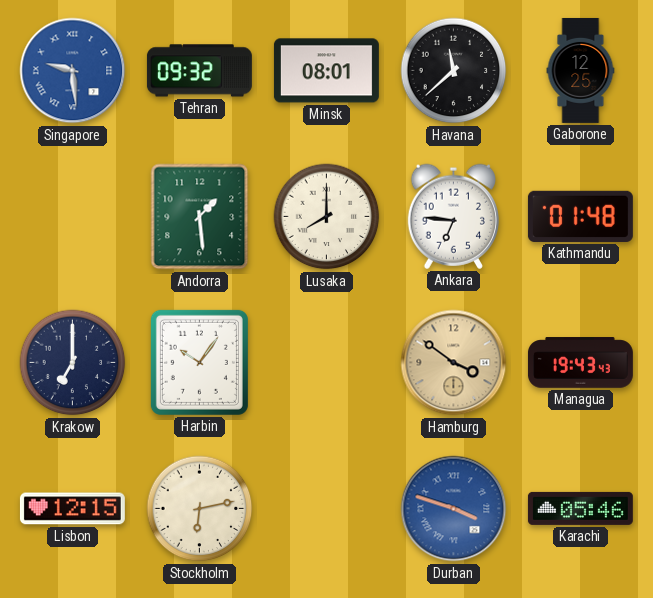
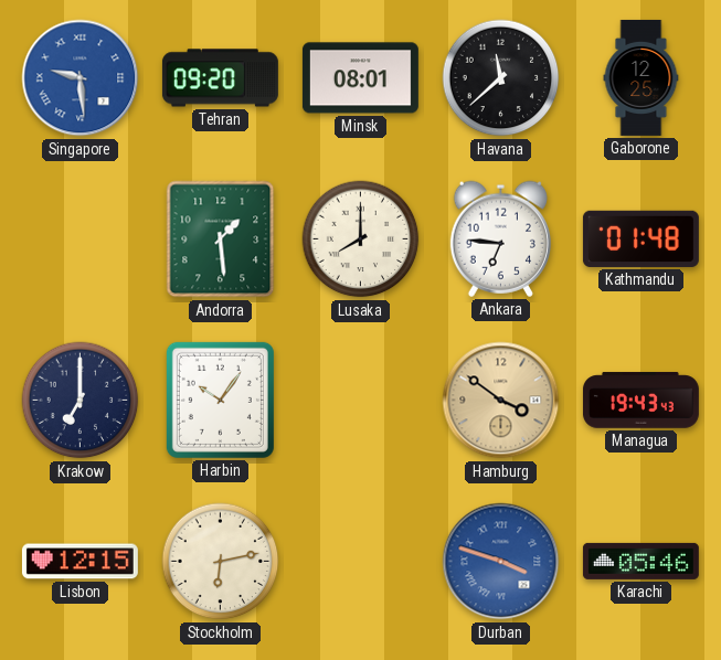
Tehran: 09:32 -> 09:20
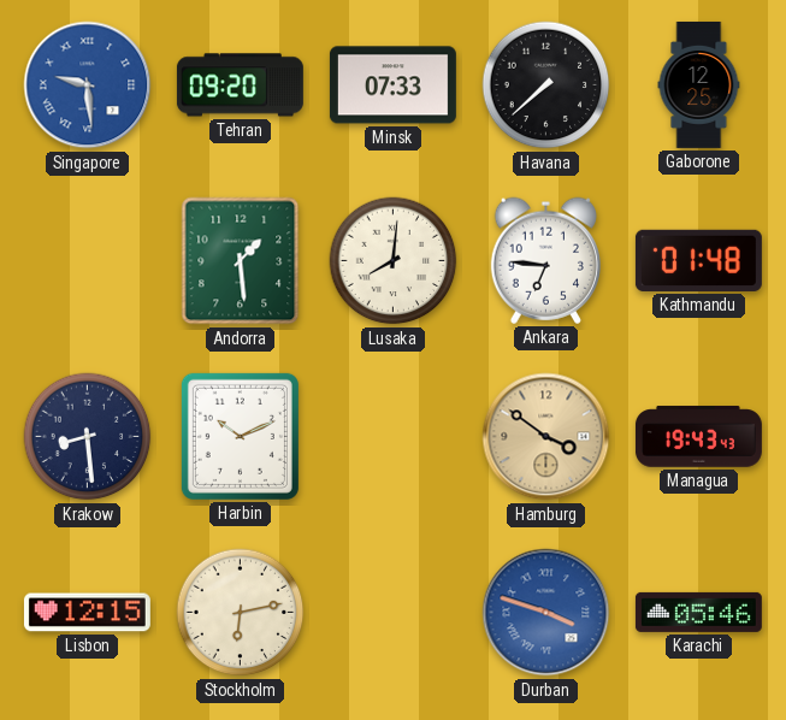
Minsk: 08:01 -> 07:33
Havana: 11:38 -> 7:38
Lusaka: 8:00 -> 8:01
Krakow: 7:00 -> 8:29
Harbin: 10:06 -> 10:11
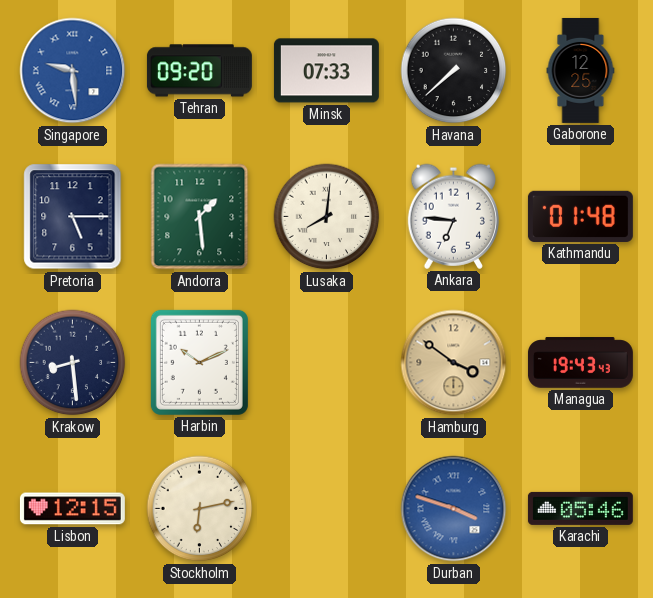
Pretoria: none -> 5:15
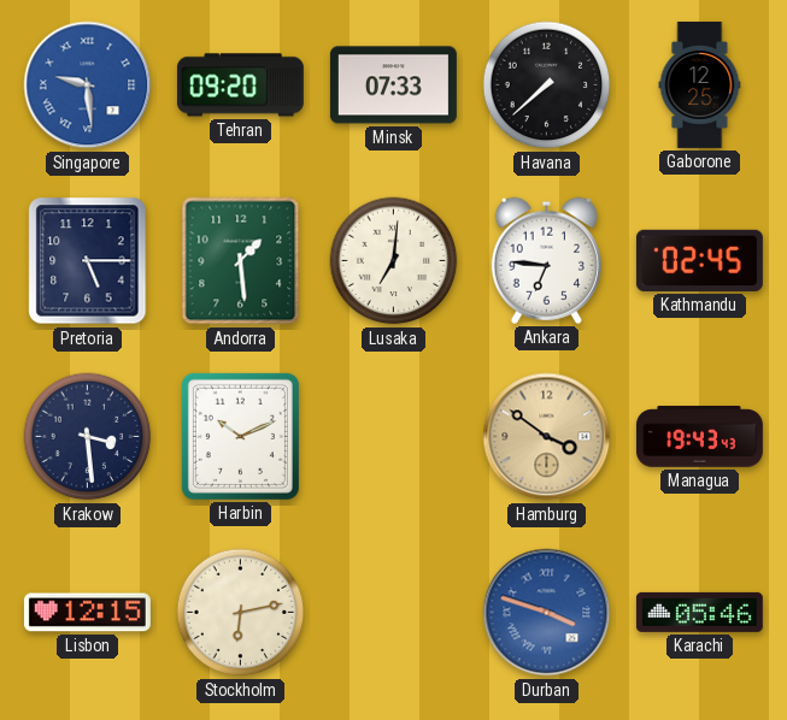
Lusaka: 8:01 -> 7:01
Kathmandu: 01:48 -> 02:45
Krakow: 8:29 -> 3:29
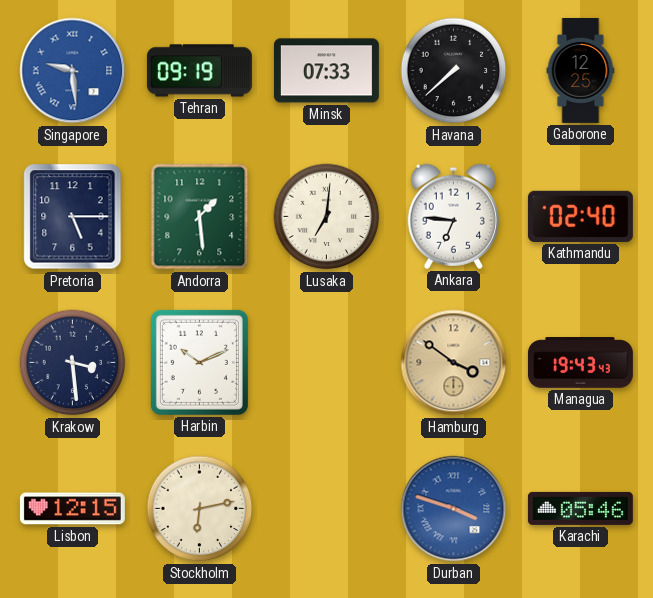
Tehran: 09:20 -> 09:19
Kathmandu: 02:45 -> 02:40
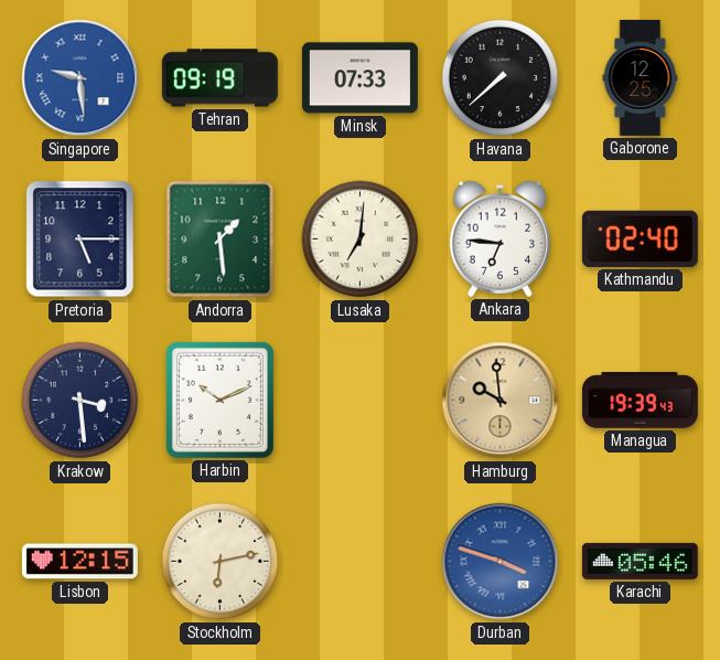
Hamburg: 3:51 -> 9:59
Managua: 19:43 -> 19:39
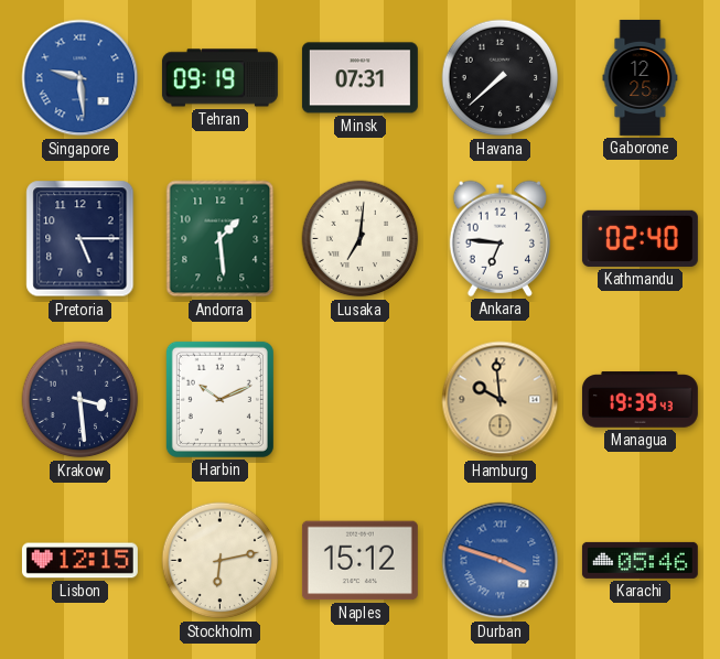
Minsk: 07:33 -> 07:31
Naples: none -> 15:12
